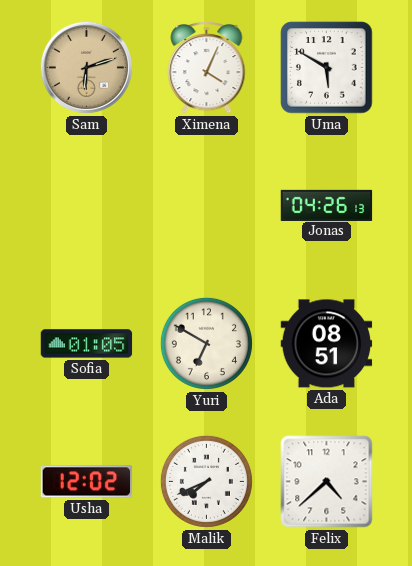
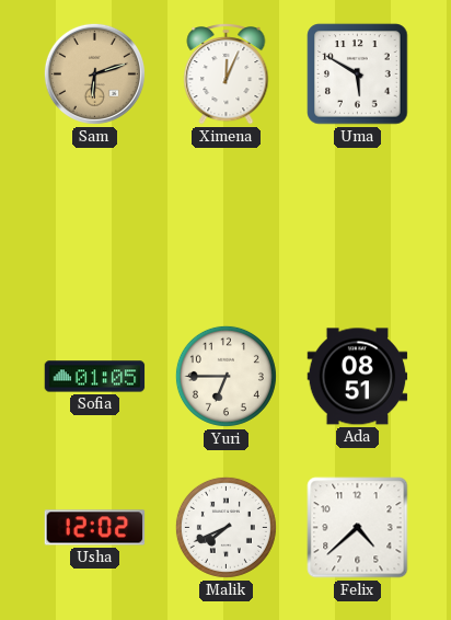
Ximena: 4:04 -> 12:04
Jonas: 04:26 -> none
Yuri: 6:50 -> 6:45
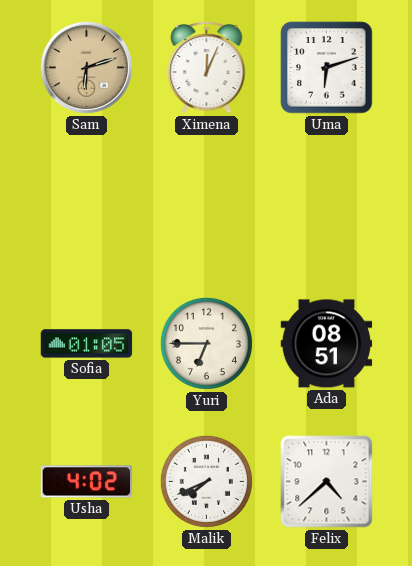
Uma: 5:50 -> 6:12
Usha: 12:02 -> 4:02
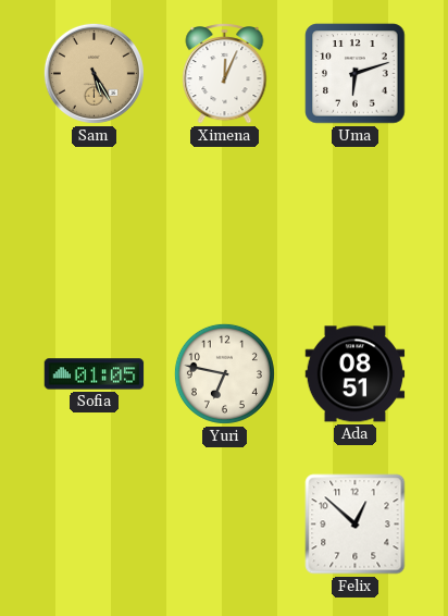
Sam: 6:12 -> 5:25
Yuri: 6:45 -> 6:47
Usha: 4:02 -> none
Malik: 7:41 -> none
Felix: 4:38 -> 12:52
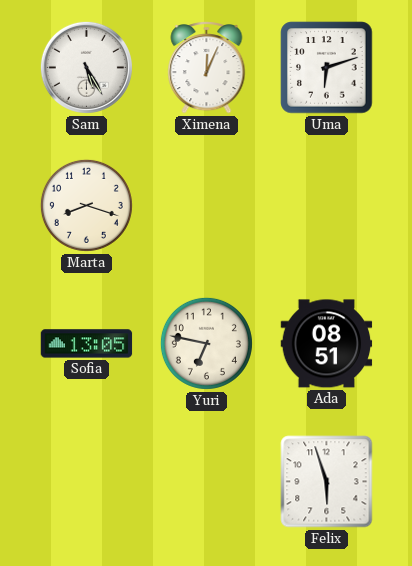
Sam dial: champagne -> white
Marta: none -> 8:18
Sofia: 01:05 -> 13:05
Felix: 12:52 -> 5:57
